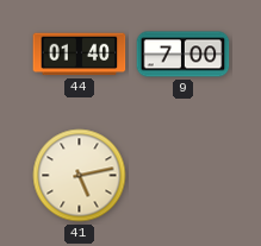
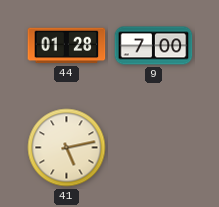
44: 01:40 -> 01:28
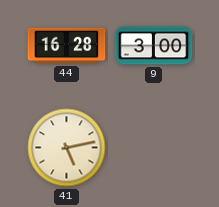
44: 01:28 -> 16:28
9: 7:00 -> 3:00
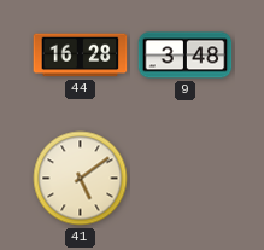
9: 3:00 -> 3:48
41: 5:13 -> 5:09
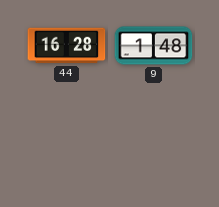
9: 3:48 -> 1:48
41: 5:09 -> none
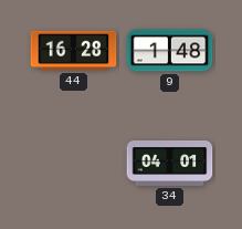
34: none -> 04:01
